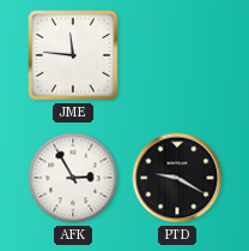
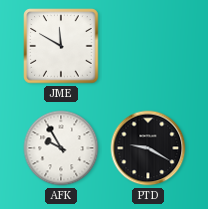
JME: 11:46 -> 11:50
AFK: 2:55 -> 9:55
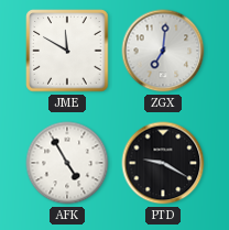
ZGX: none -> 7:01
AFK: 9:55 -> 4:55
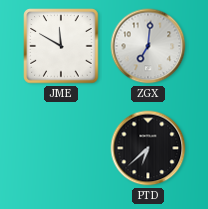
AFK: 4:55 -> none
PTD: 9:20 -> 6:38
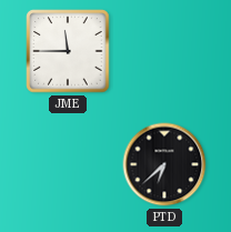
JME: 11:50 -> 11:45
ZGX: 7:01 -> none
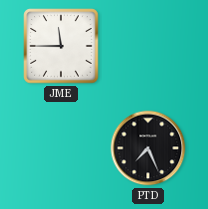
PTD: 6:38 -> 7:26
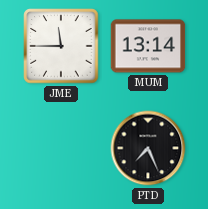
MUM: none -> 13:14
